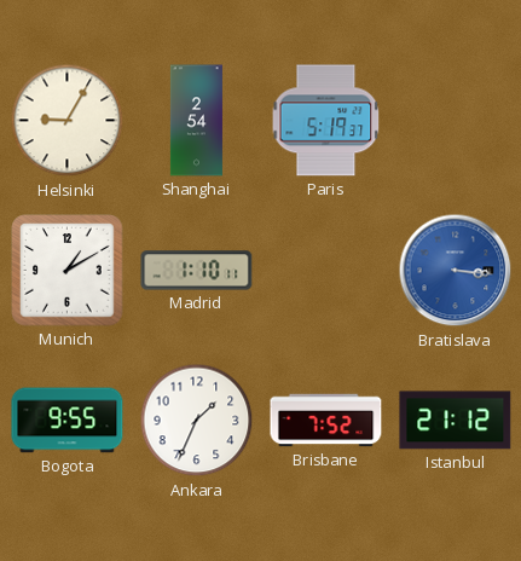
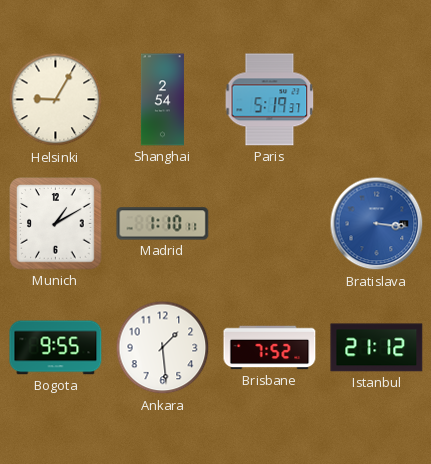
Ankara: 1:34 -> 1:29
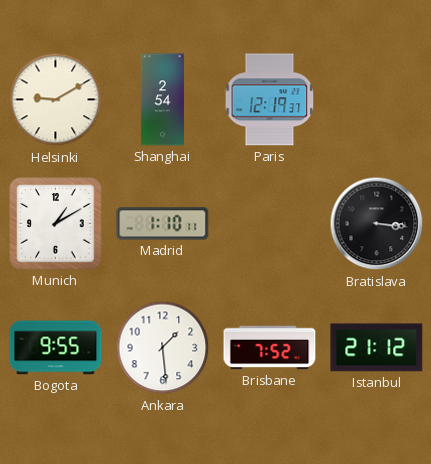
Helsinki: 9:05 -> 9:10
Paris: 5:19 -> 12:19
Bratislava dial: blue -> black
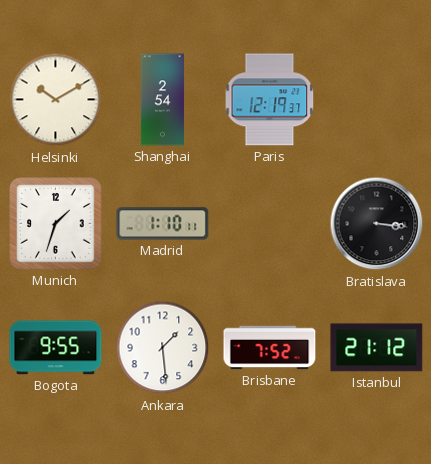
Helsinki: 9:10 -> 10:10
Munich: 1:10 -> 1:33
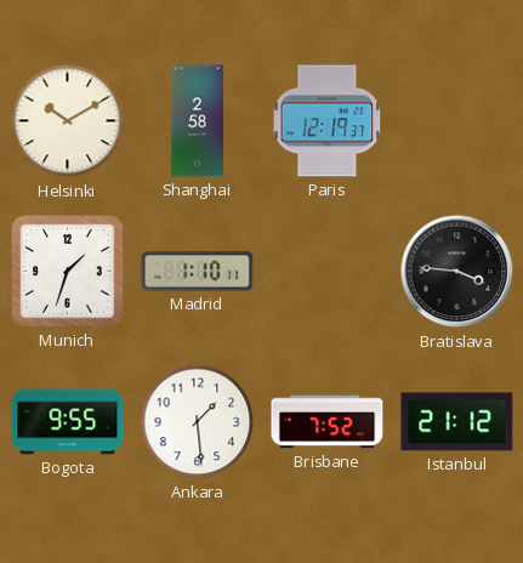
Shanghai: 2:54 -> 2:58
Bratislava: 3:16 -> 3:46
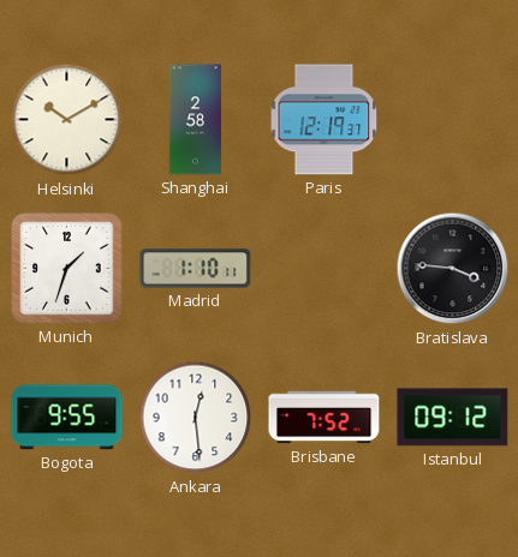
Ankara: 1:29 -> 12:29
Istanbul: 21:12 -> 09:12
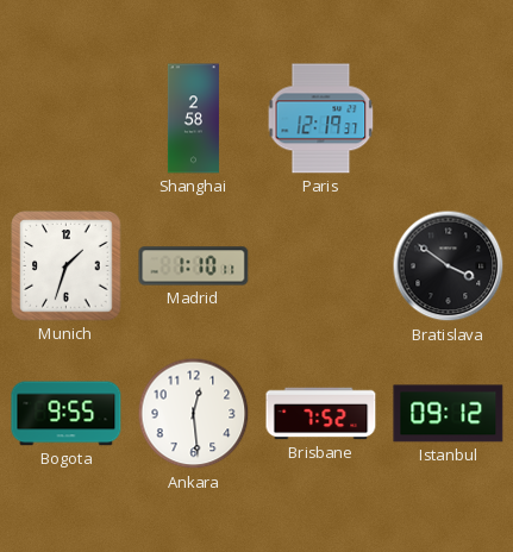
Helsinki: 10:10 -> none
Bratislava: 3:46 -> 3:51
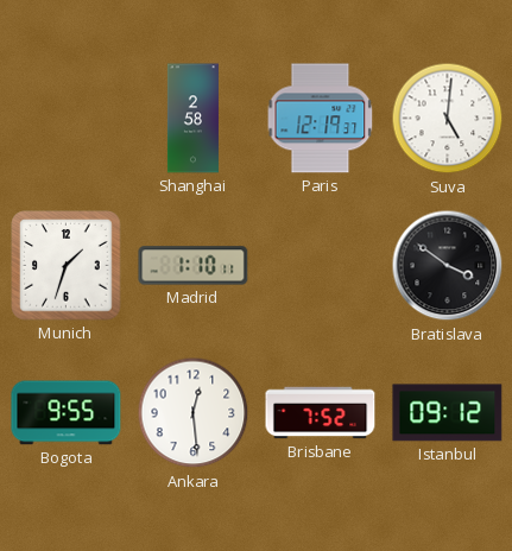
Suva: none -> 5:01
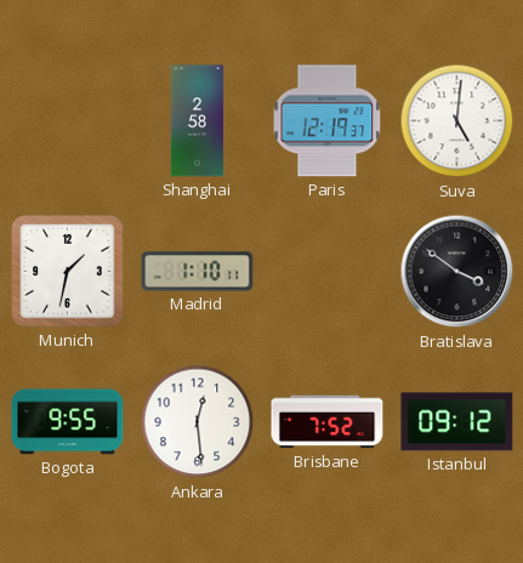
Munich: 1:33 -> 1:32
